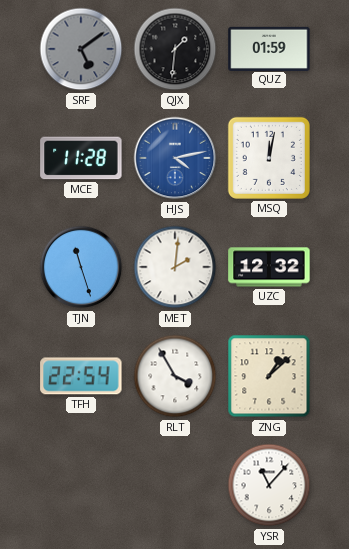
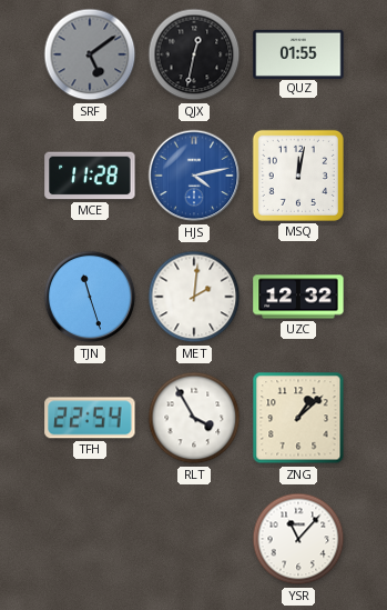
QJX: 1:31 -> 12:32
QUZ: 01:59 -> 01:55
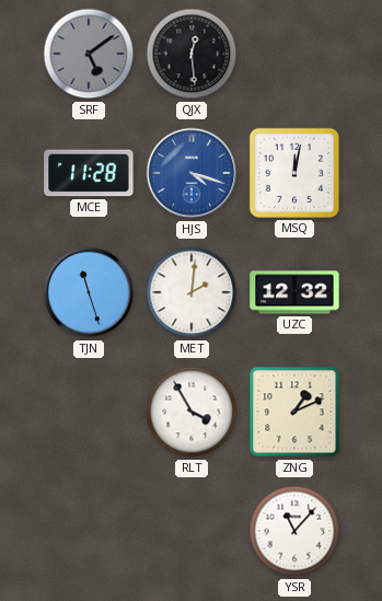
QJX: 12:32 -> 12:29
QUZ: 01:55 -> none
HJS: 4:13 -> 4:18
TFH: 22:54 -> none
ZNG: 1:08 -> 1:11
